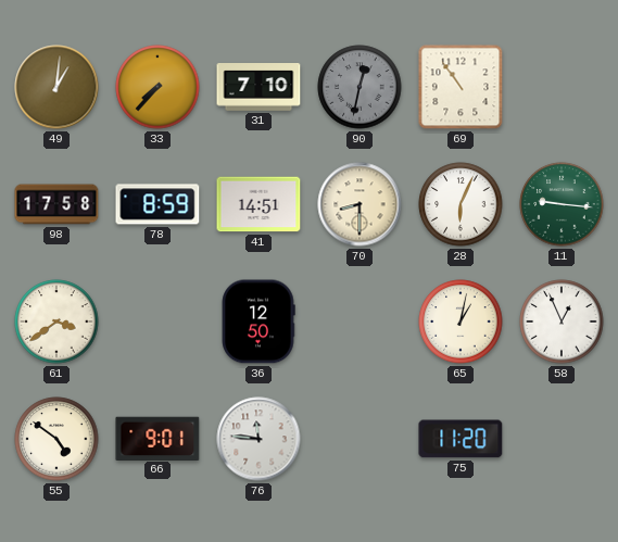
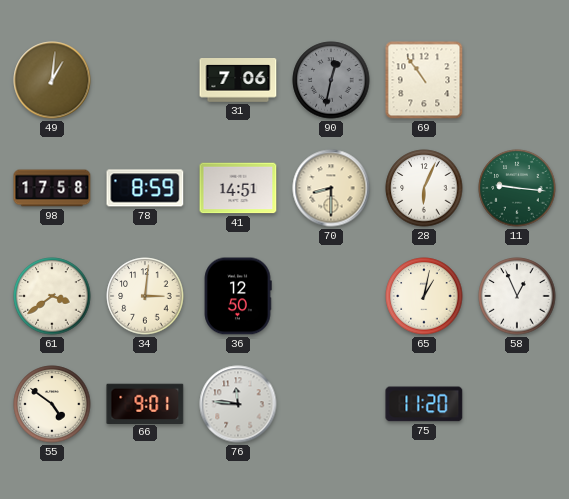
33: 7:37 -> none
31: 7:10 -> 7:06
34: none -> 3:01
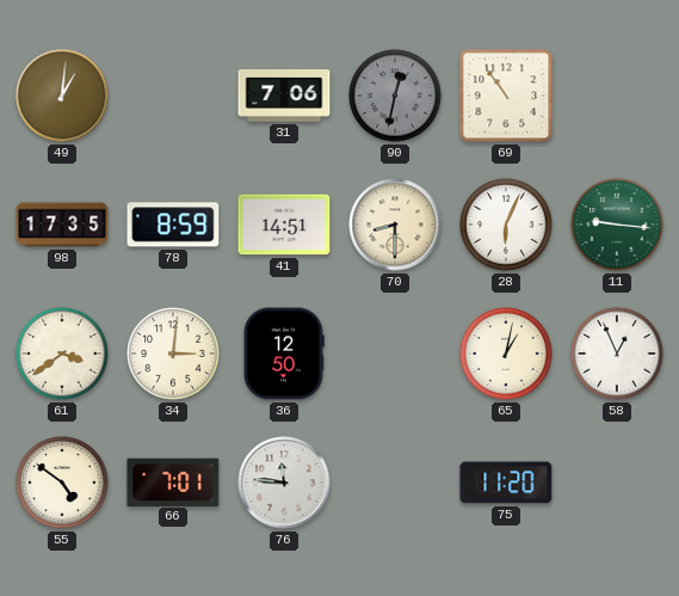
98: 17:58 -> 17:35
66: 9:01 -> 7:01
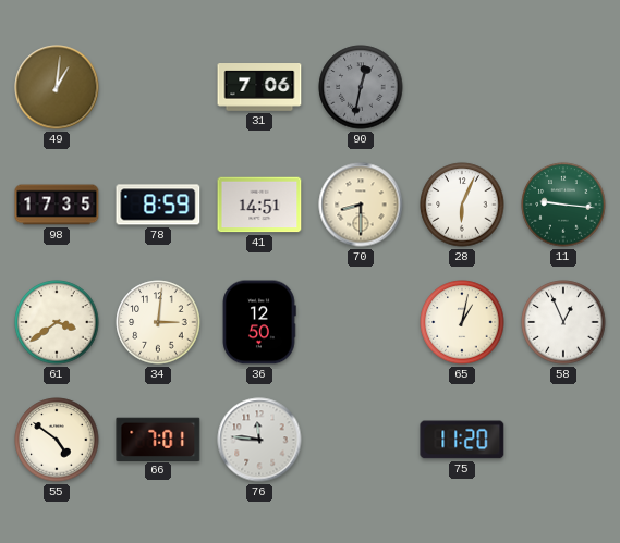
69: 10:54 -> none
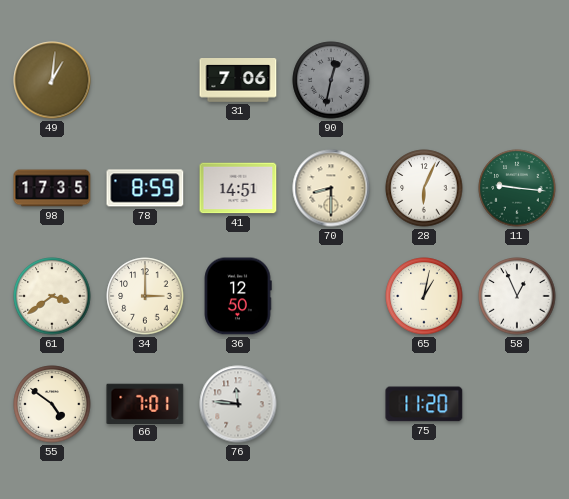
34: 3:01 -> 3:00
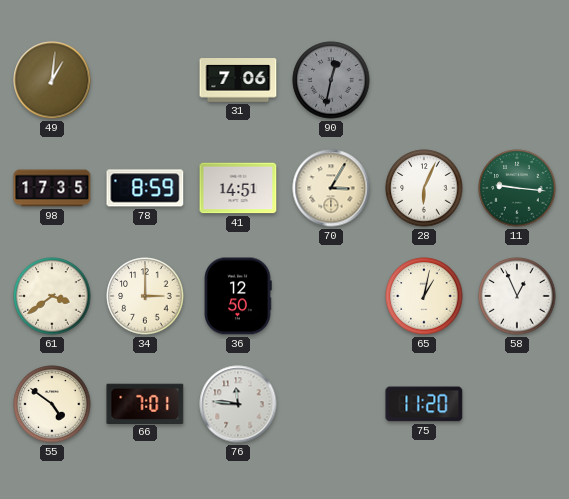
70: 8:30 -> 3:05
